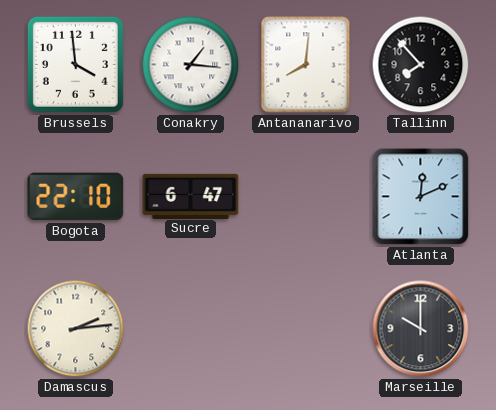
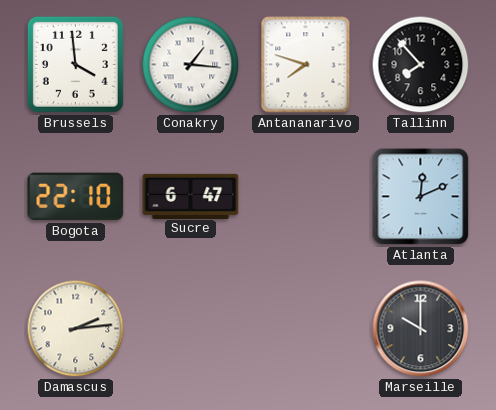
Antananarivo: 8:01 -> 7:48
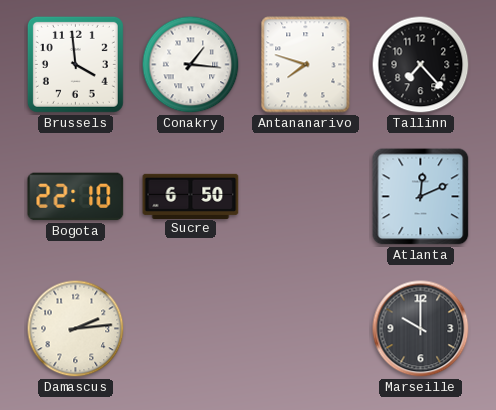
Tallinn: 7:53 -> 7:23
Sucre: 6:47 -> 6:50
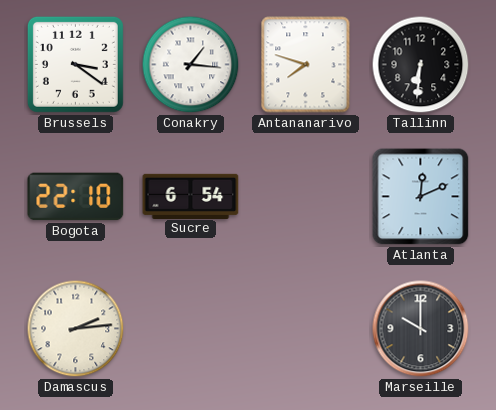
Brussels: 3:59 -> 3:21
Tallinn: 7:23 -> 6:31
Sucre: 6:50 -> 6:54
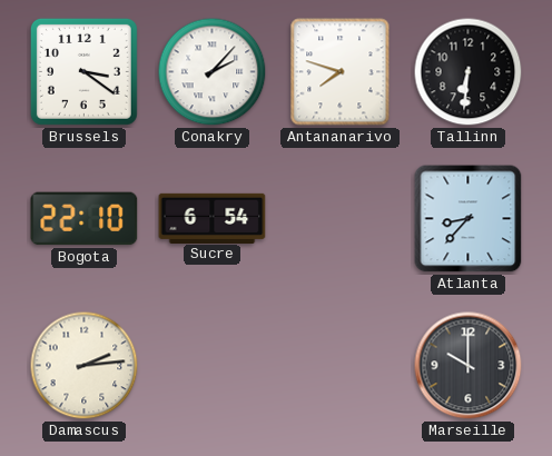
Conakry: 1:16 -> 2:07
Atlanta: 12:11 -> 8:37
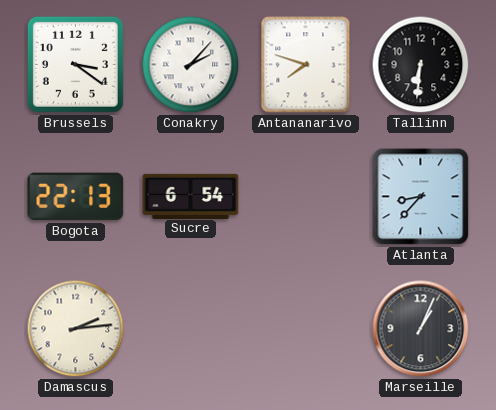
Bogota: 22:10 -> 22:13
Marseille: 10:00 -> 1:04
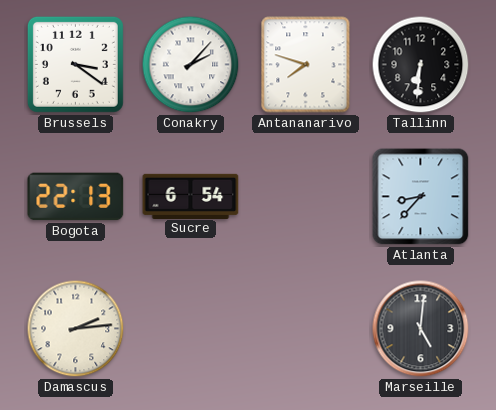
Marseille: 1:04 -> 5:01
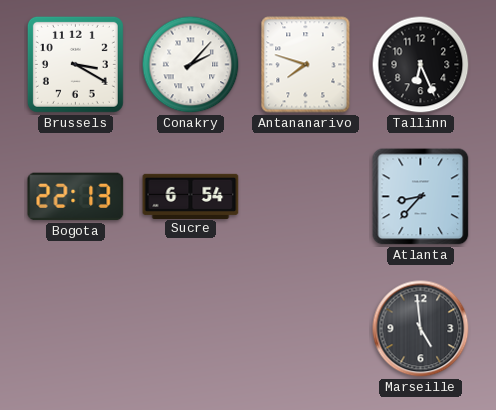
Brussels: 3:21 -> 3:20
Tallinn: 6:31 -> 6:26
Damascus: 2:14 -> none
Marseille: 5:01 -> 4:59
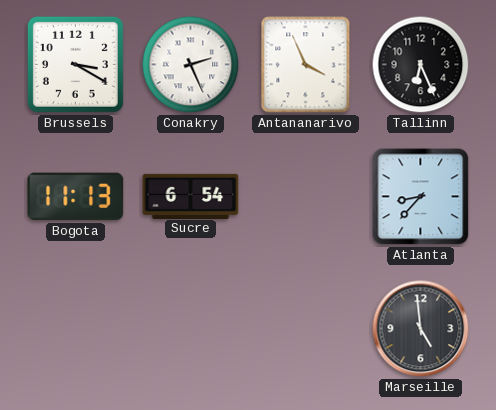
Conakry: 2:07 -> 2:26
Antananarivo: 7:48 -> 3:56
Bogota: 22:13 -> 11:13
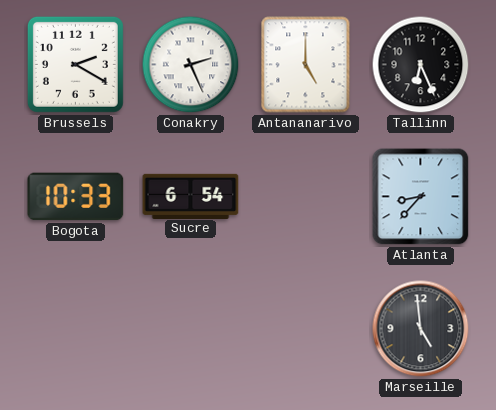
Brussels: 3:20 -> 2:20
Antananarivo: 3:56 -> 5:00
Bogota: 11:13 -> 10:33
